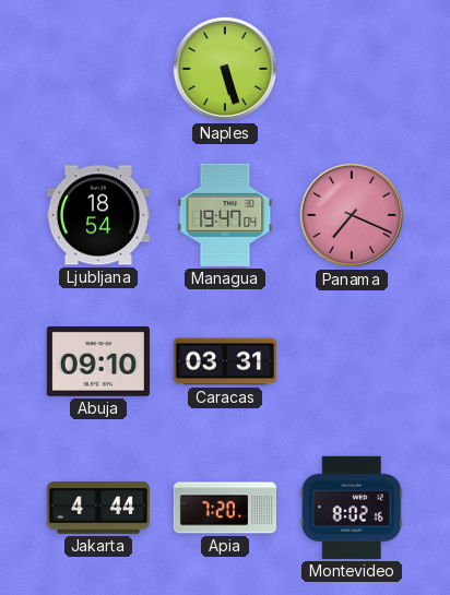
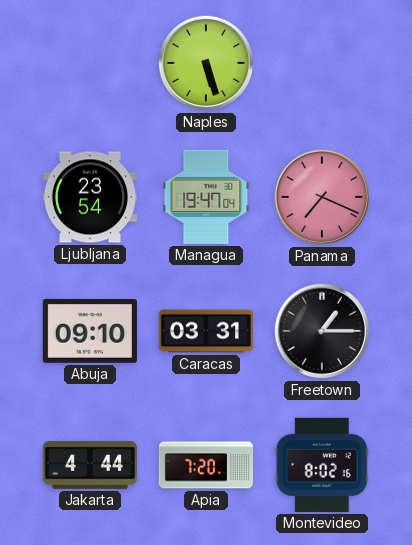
Ljubljana: 18:54 -> 23:54
Freetown: none -> 1:15
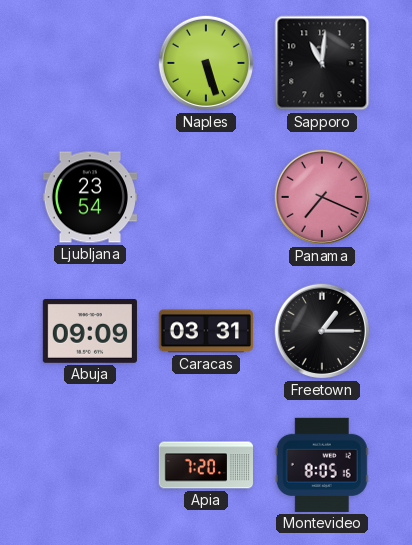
Sapporo: none -> 11:01
Managua: 19:47 -> none
Abuja: 09:10 -> 09:09
Jakarta: 4:44 -> none
Montevideo: 8:02 -> 8:05
